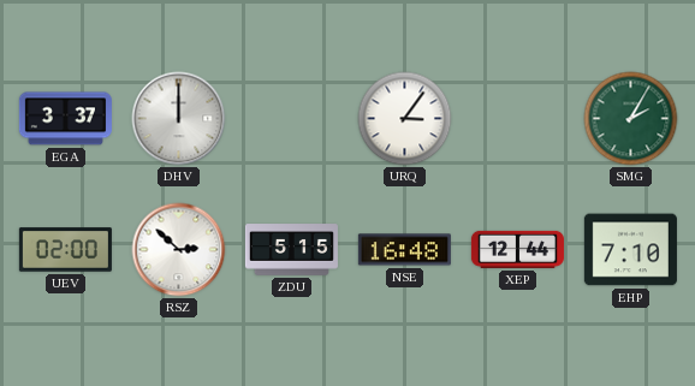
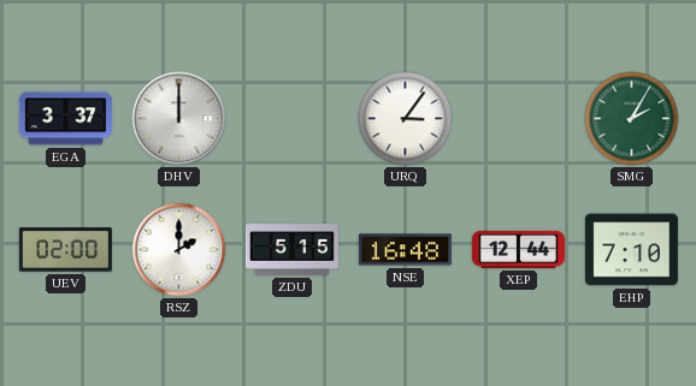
RSZ: 2:52 -> 2:00
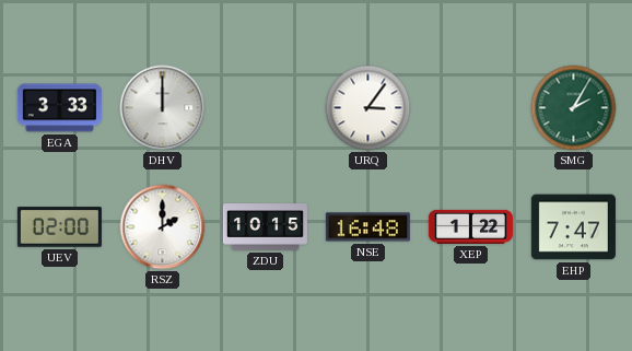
EGA: 3:37 -> 3:33
ZDU: 5:15 -> 10:15
XEP: 12:44 -> 1:22
EHP: 7:10 -> 7:47
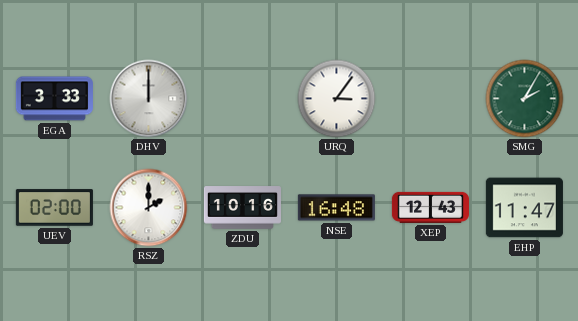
ZDU: 10:15 -> 10:16
XEP: 1:22 -> 12:43
EHP: 7:47 -> 11:47
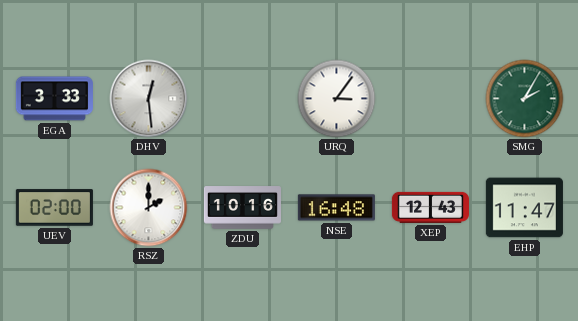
DHV: 12:00 -> 12:29
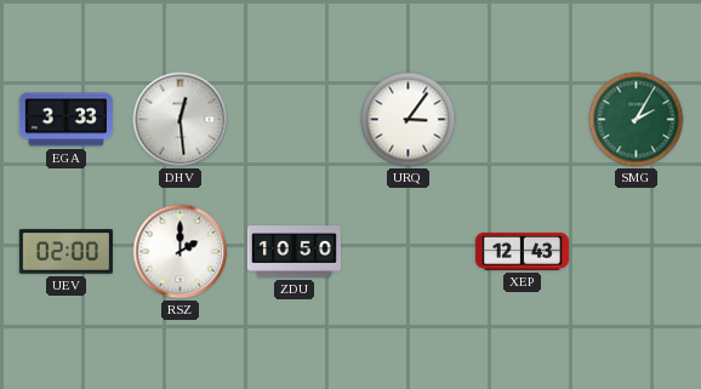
ZDU: 10:16 -> 10:50
NSE: 16:48 -> none
EHP: 11:47 -> none
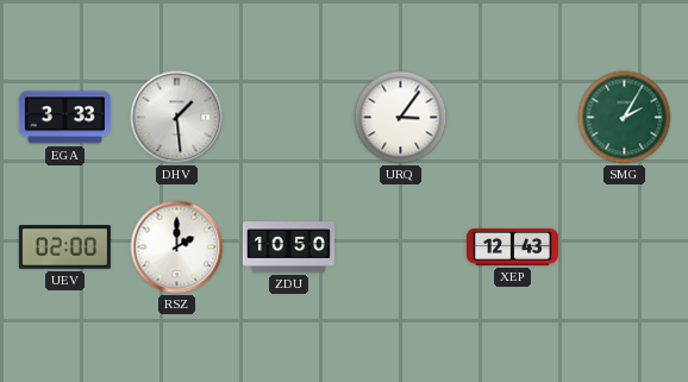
DHV: 12:29 -> 1:29
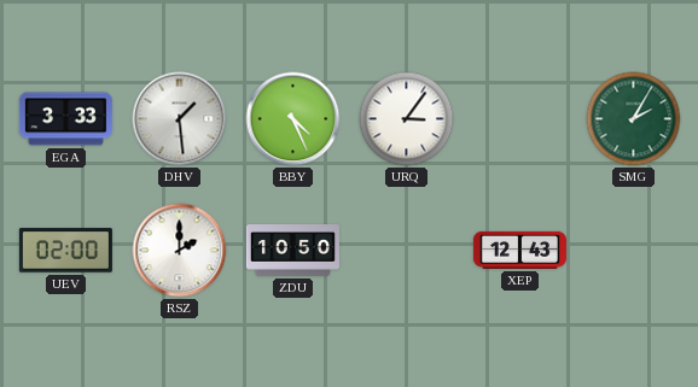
BBY: none -> 4:26
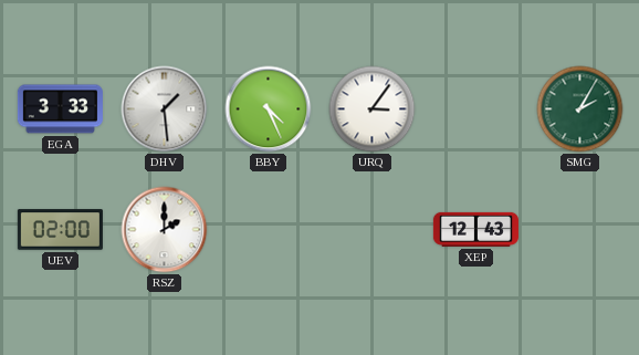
ZDU: 10:50 -> none
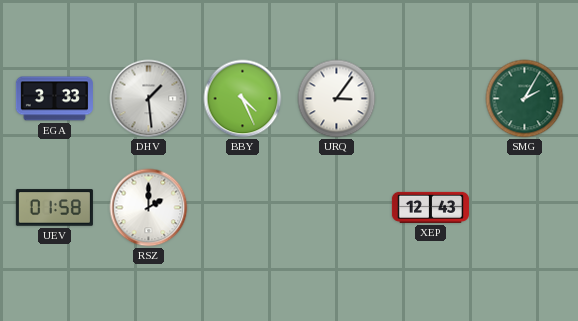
UEV: 02:00 -> 01:58
